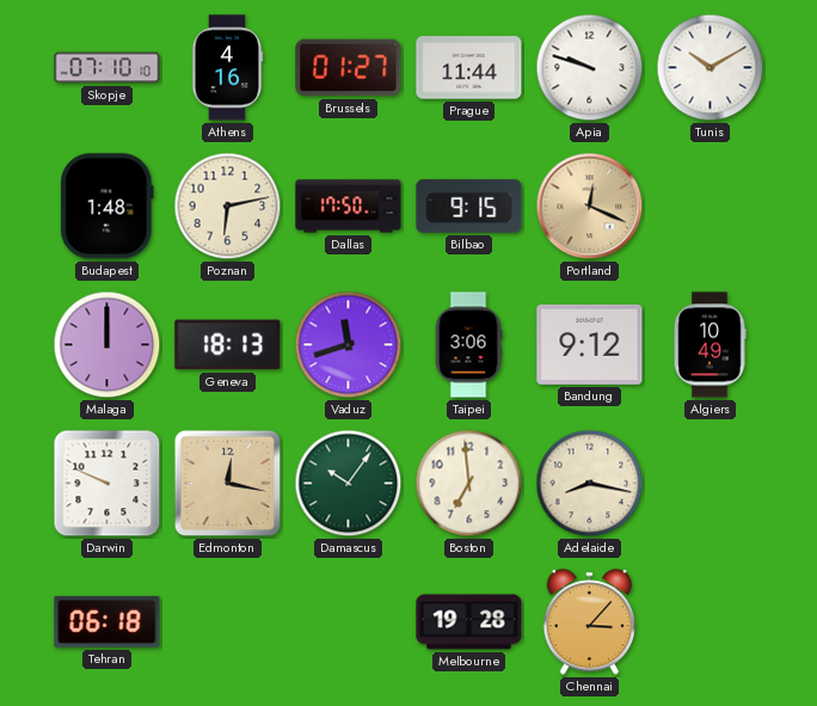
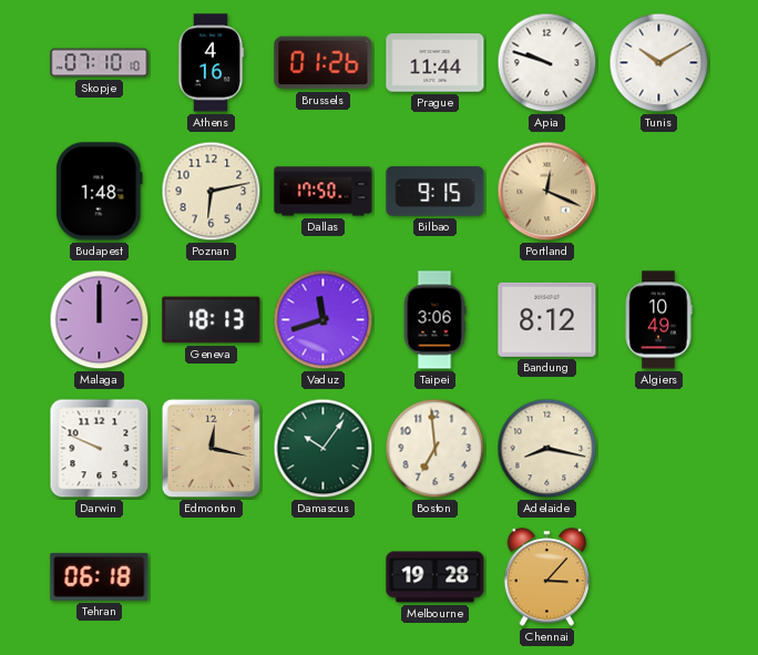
Brussels: 01:27 -> 01:26
Bandung: 9:12 -> 8:12
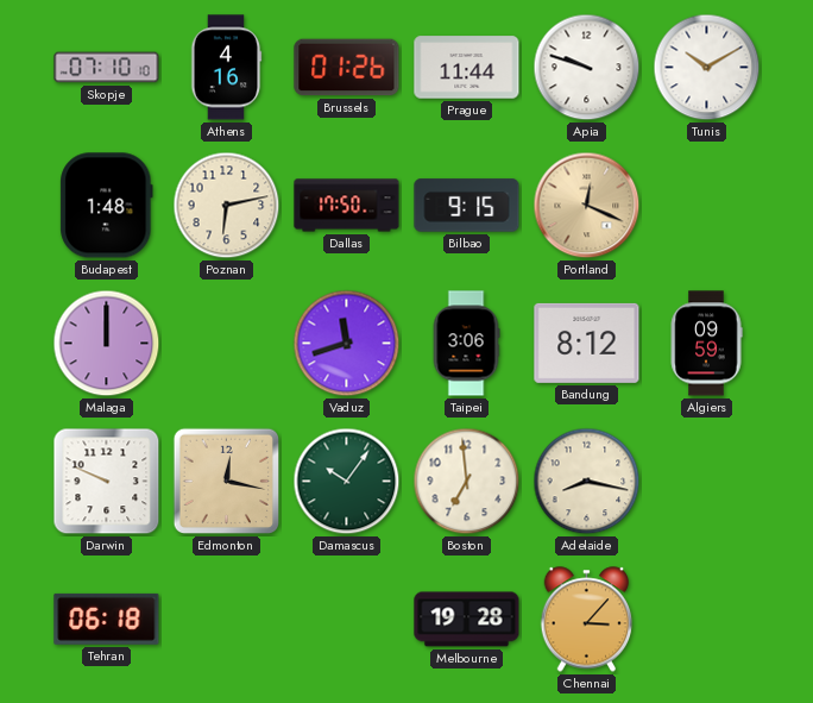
Geneva: 18:13 -> none
Algiers: 10:49 -> 09:59
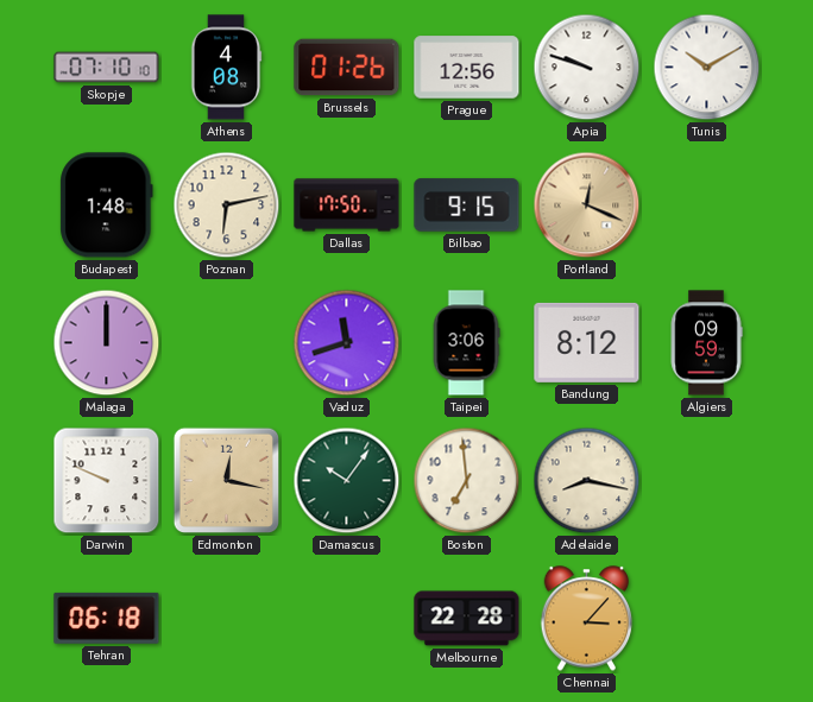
Athens: 4:16 -> 4:08
Prague: 11:44 -> 12:56
Melbourne: 19:28 -> 22:28
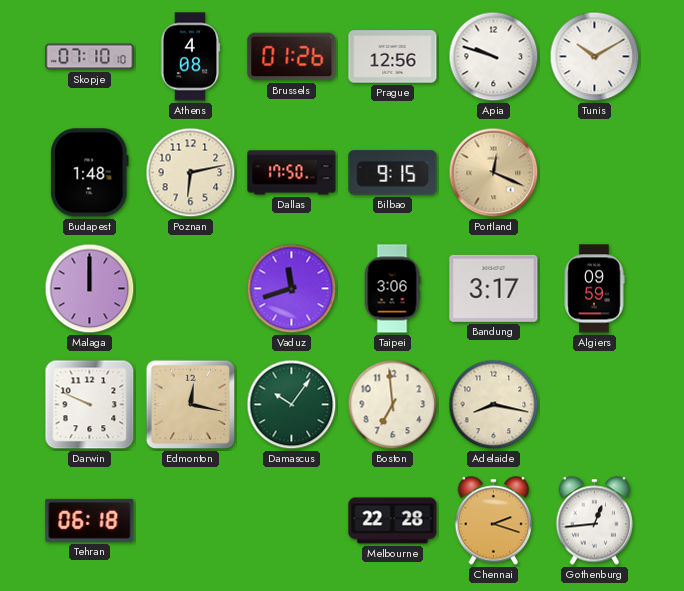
Bandung: 8:12 -> 3:17
Chennai: 3:07 -> 2:18
Gothenburg: none -> 12:44
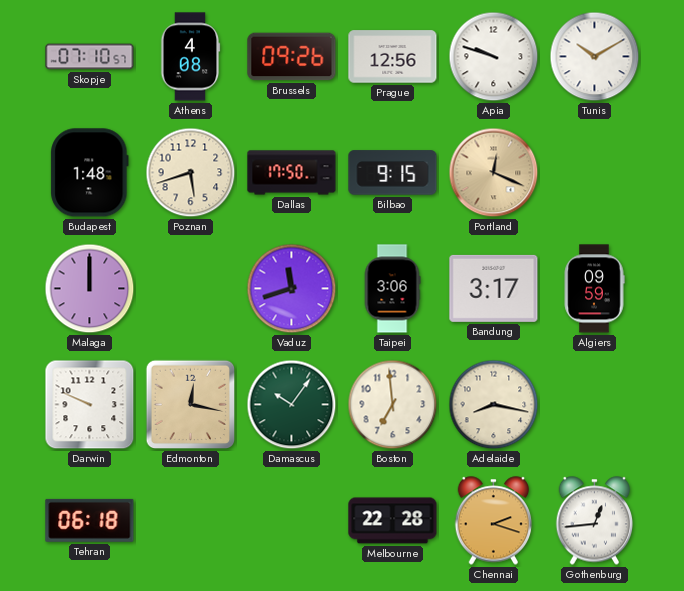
Skopje: 07:10:10 -> 07:10:57
Brussels: 01:26 -> 09:26
Poznan: 6:13 -> 5:42
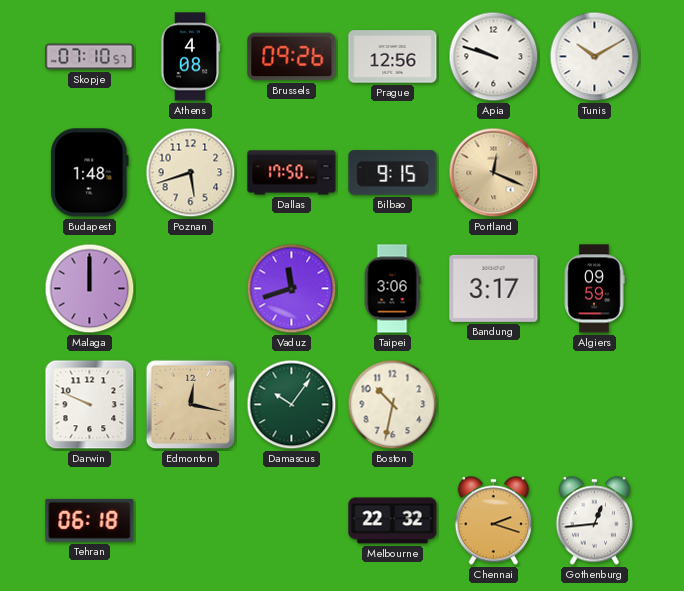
Boston: 6:59 -> 10:32
Adelaide: 8:17 -> none
Melbourne: 22:28 -> 22:32
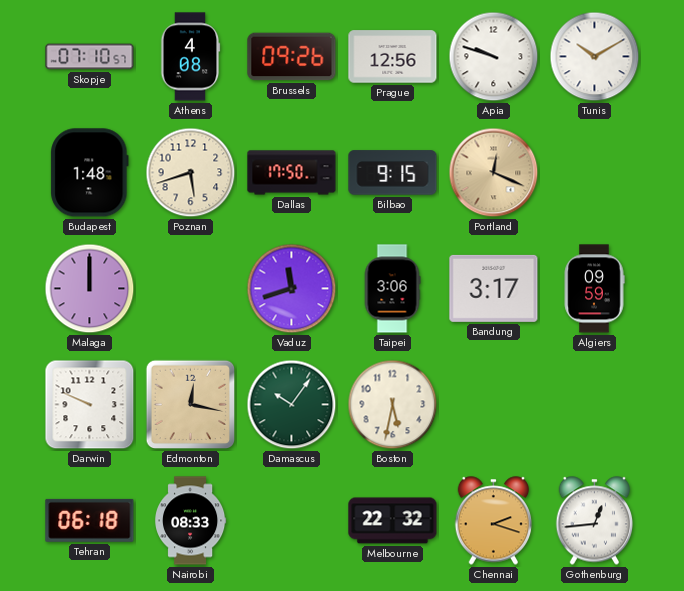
Boston: 10:32 -> 5:32
Nairobi: none -> 08:33
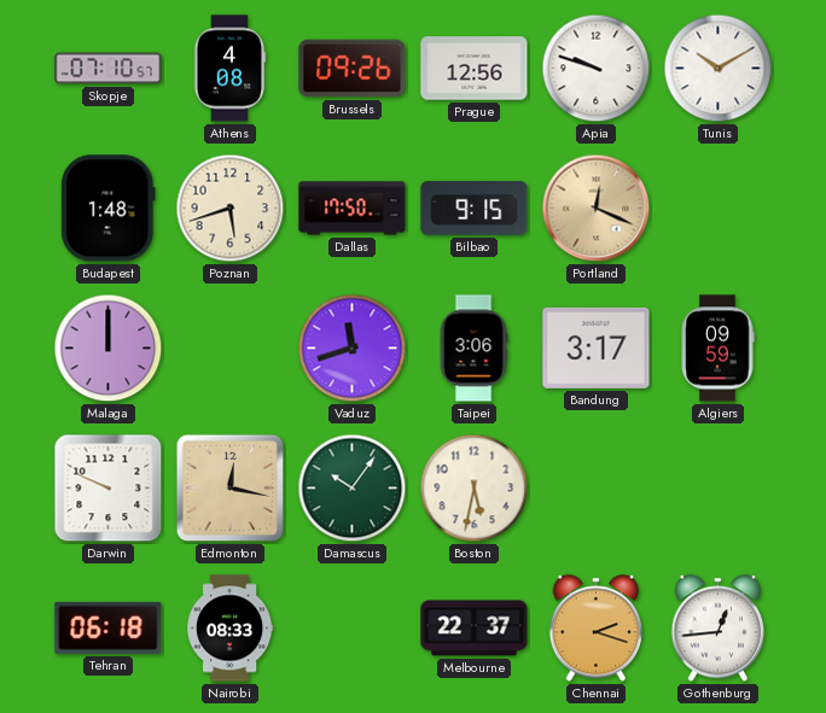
Melbourne: 22:32 -> 22:37
